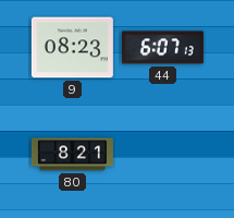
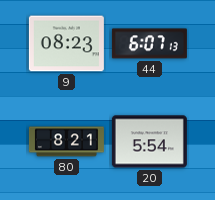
20: none -> 5:54
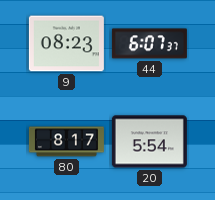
44: 6:07:13 -> 6:07:37
80: 8:21 -> 8:17
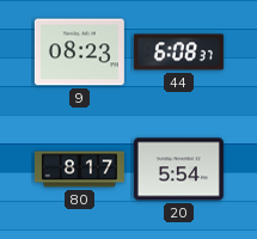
44: 6:07 -> 6:08
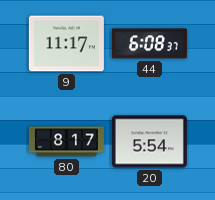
9: 08:23 -> 11:17
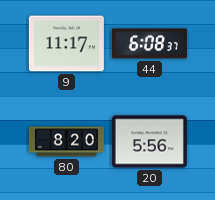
80: 8:17 -> 8:20
20: 5:54 -> 5:56
